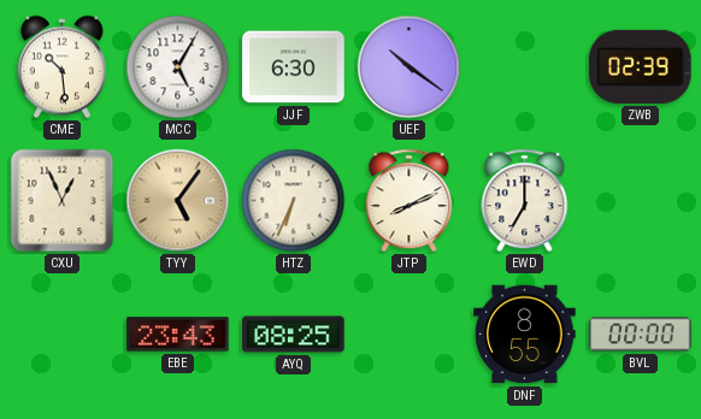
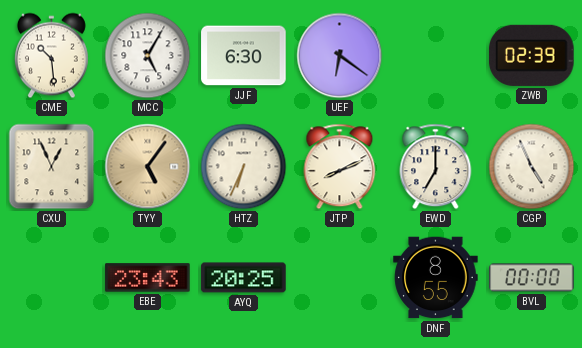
UEF: 10:21 -> 6:21
CGP: none -> 4:56
AYQ: 08:25 -> 20:25
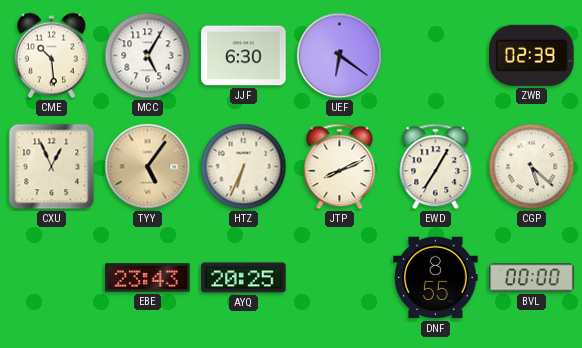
EWD: 7:00 -> 7:05
CGP: 4:56 -> 5:22
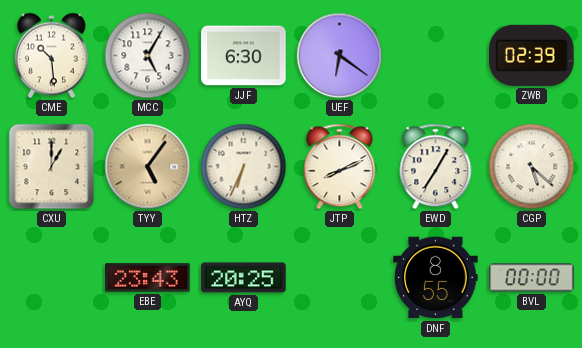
CXU: 12:56 -> 1:00
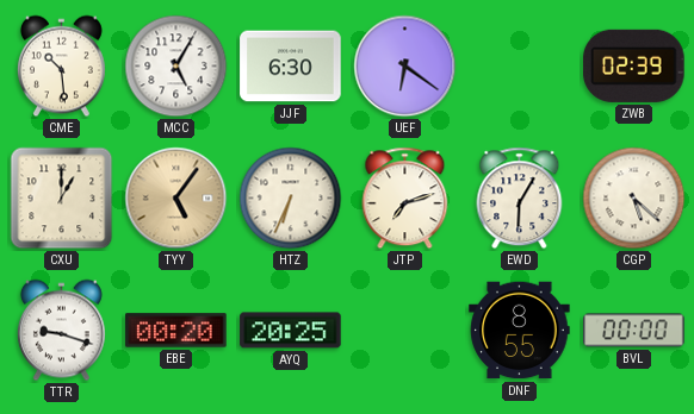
JTP: 8:11 -> 7:12
EWD: 7:05 -> 6:05
TTR: none -> 9:18
EBE: 23:43 -> 00:20
